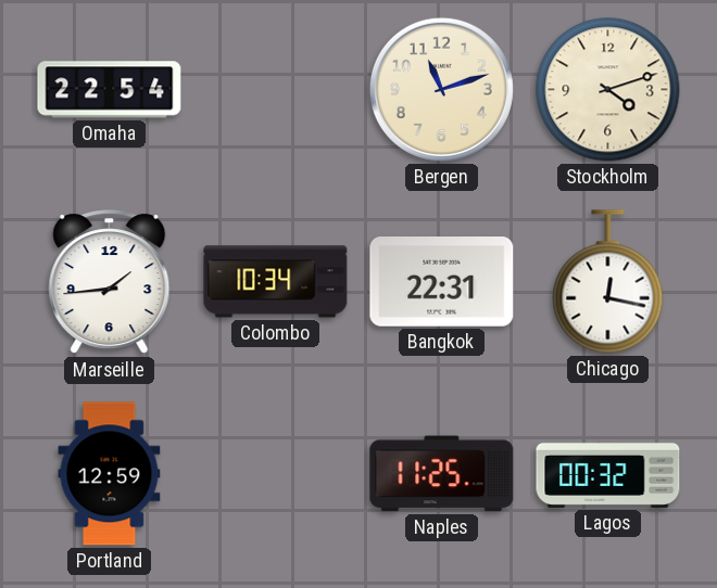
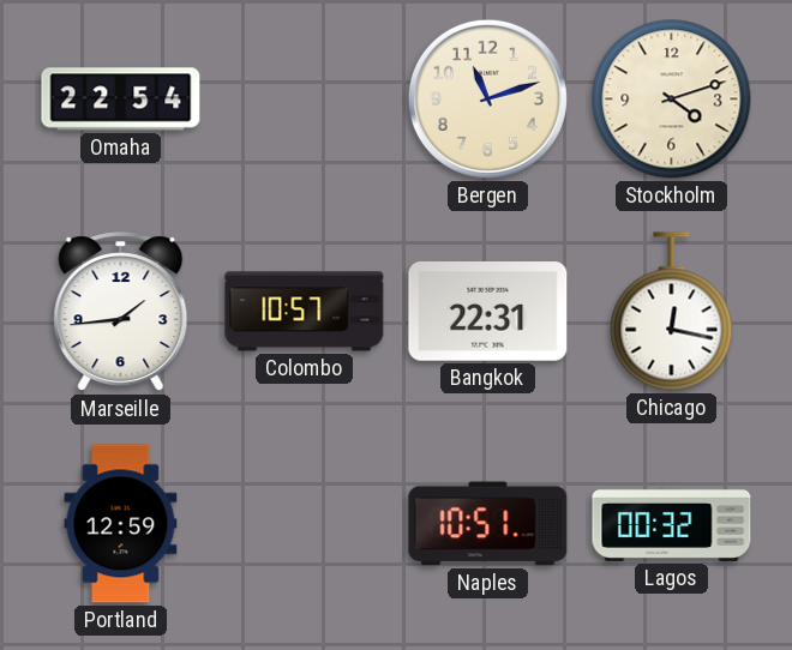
Colombo: 10:34 -> 10:57
Naples: 11:25 -> 10:51
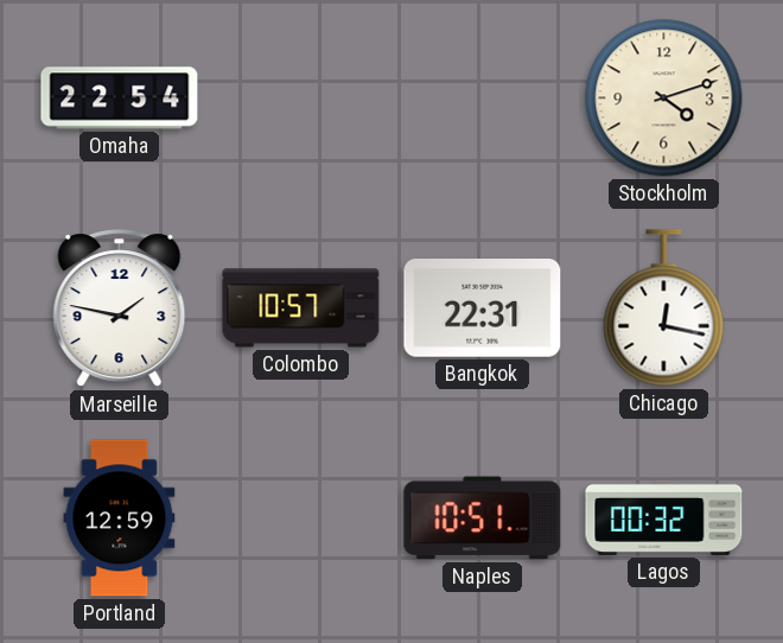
Bergen: 11:12 -> none
Marseille: 1:44 -> 1:47
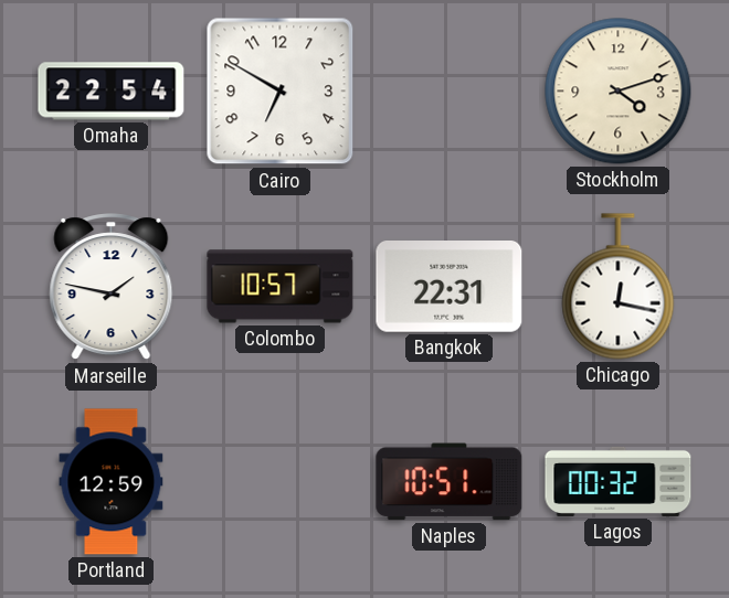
Cairo: none -> 6:50
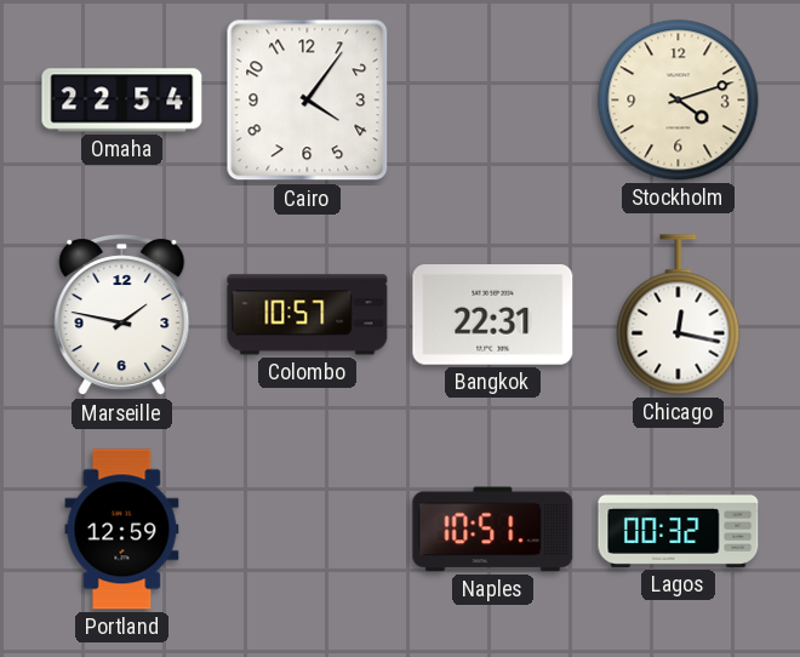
Cairo: 6:50 -> 4:06
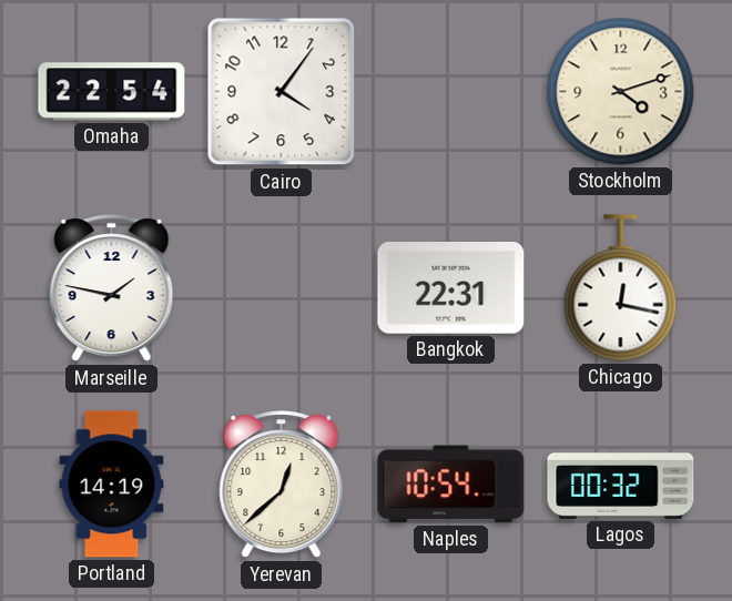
Colombo: 10:57 -> none
Portland: 12:59 -> 14:19
Yerevan: none -> 12:38
Naples: 10:51 -> 10:54
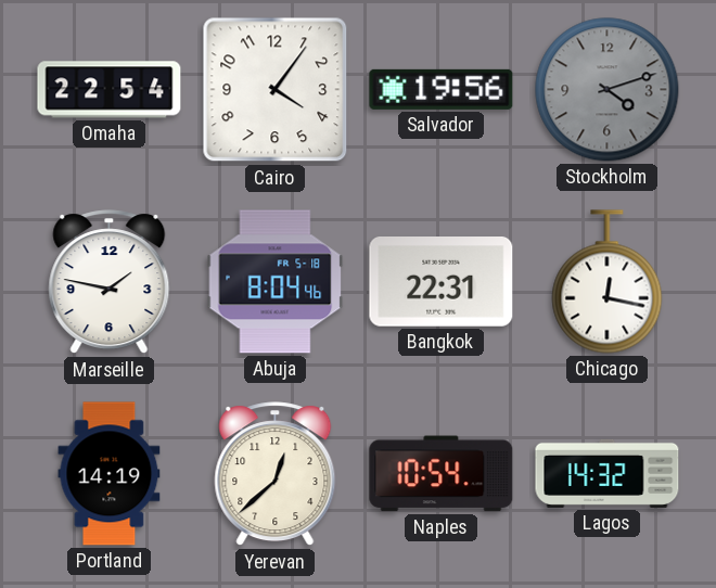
Salvador: none -> 19:56
Stockholm dial: cream -> grey
Abuja: none -> 8:04
Lagos: 00:32 -> 14:32
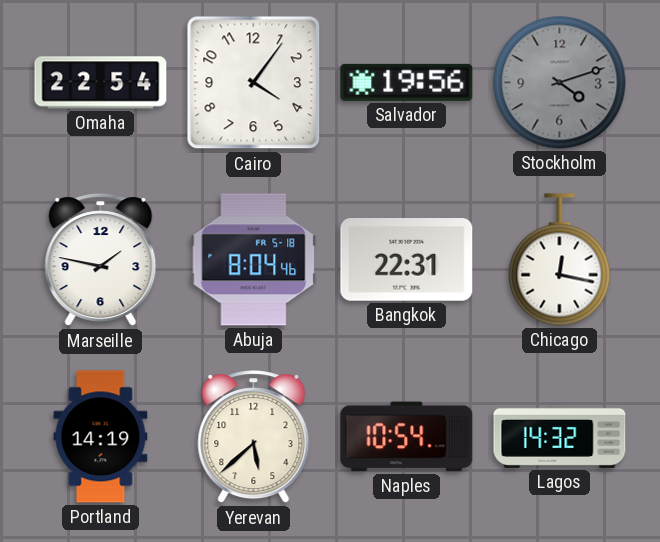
Yerevan: 12:38 -> 5:38
